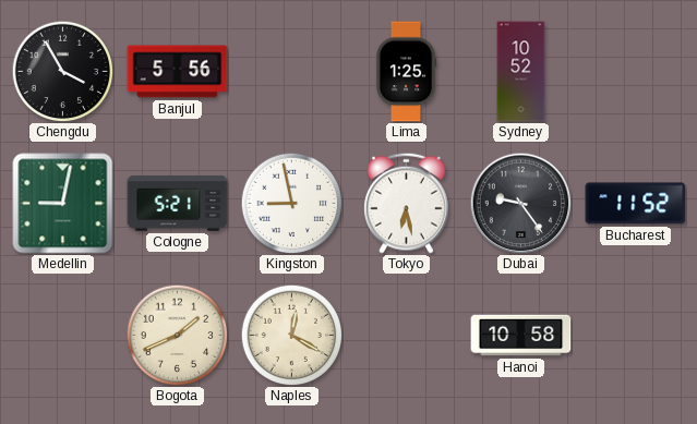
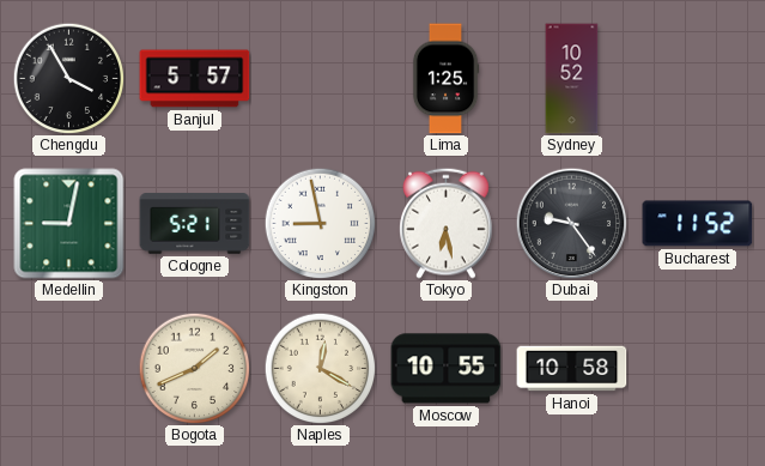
Banjul: 5:56 -> 5:57
Moscow: none -> 10:55
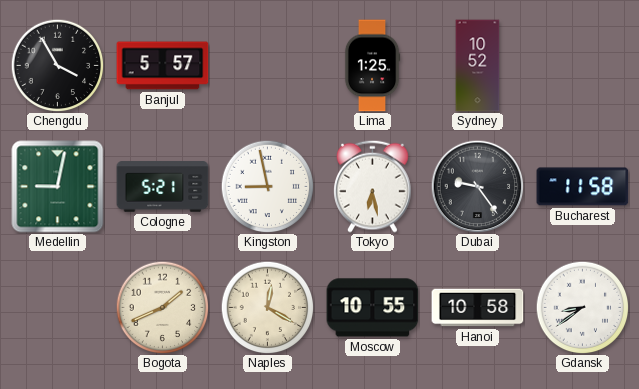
Bucharest: 11:52 -> 11:58
Gdansk: none -> 8:39
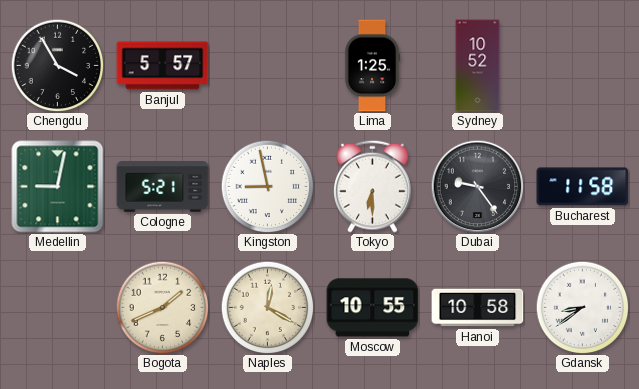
Tokyo: 6:28 -> 6:30
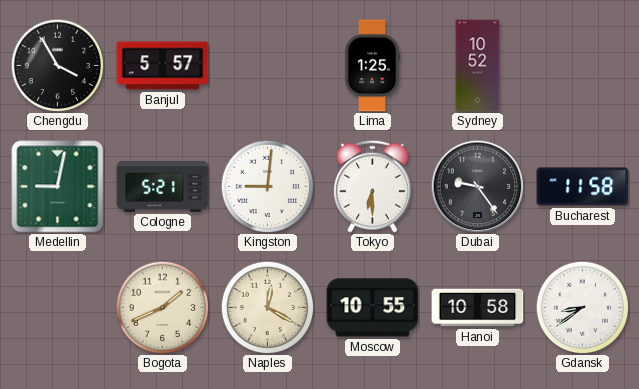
Kingston: 8:58 -> 9:01
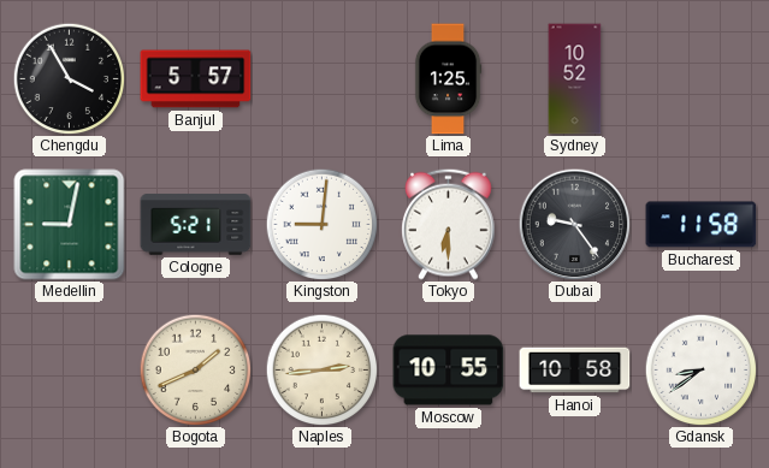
Naples: 12:20 -> 2:44
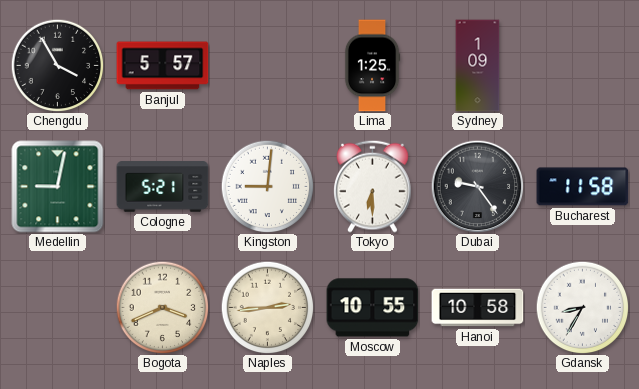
Sydney: 10:52 -> 1:09
Bogota: 1:41 -> 3:41
Gdansk: 8:39 -> 8:35
